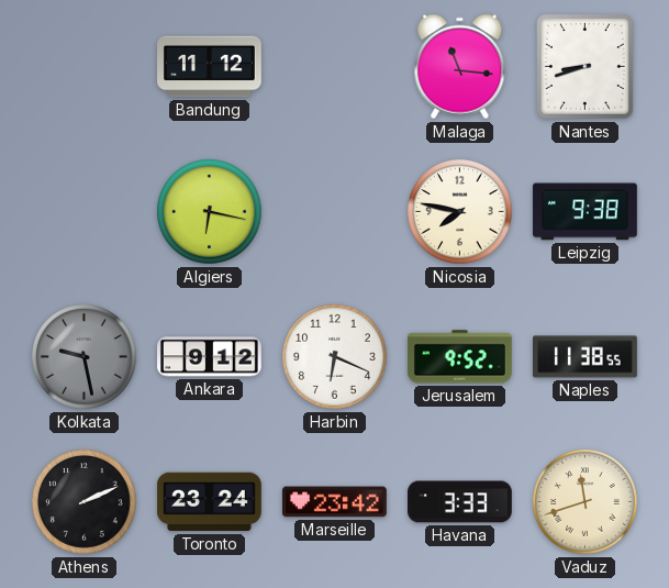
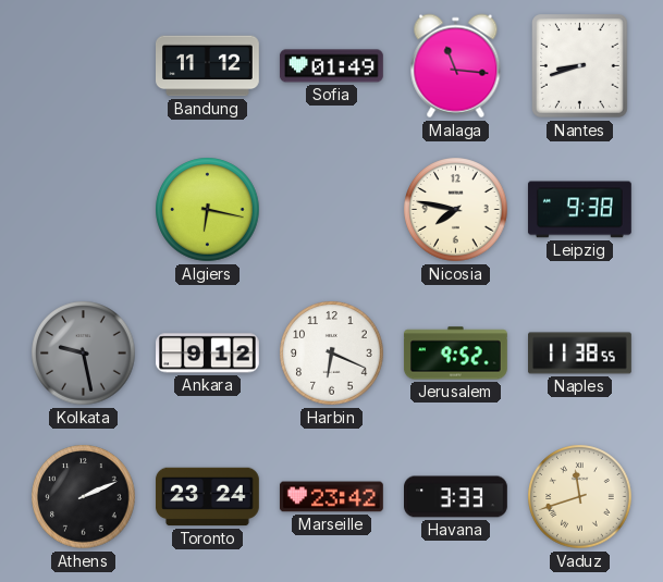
Sofia: none -> 01:49
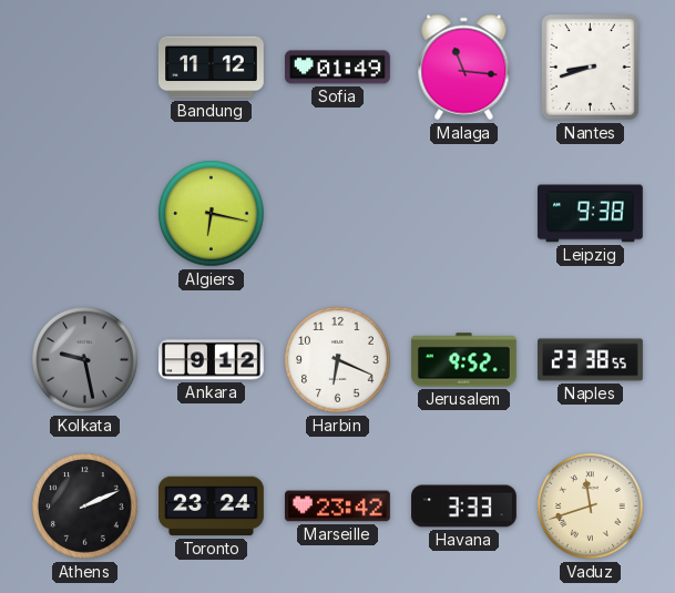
Nicosia: 7:47 -> none
Naples: 11:38 -> 23:38
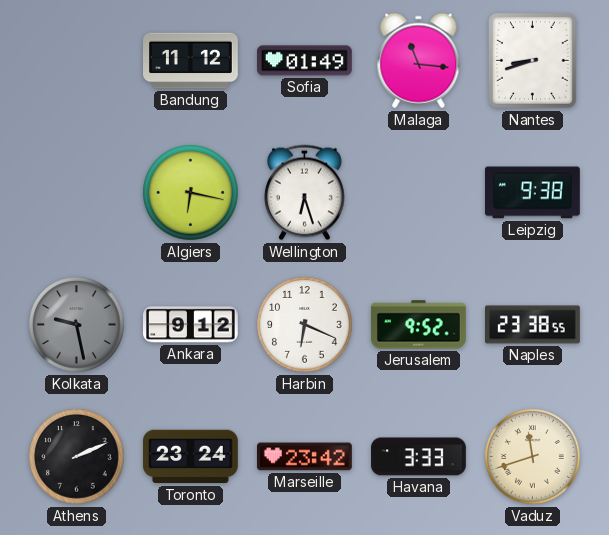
Wellington: none -> 6:27
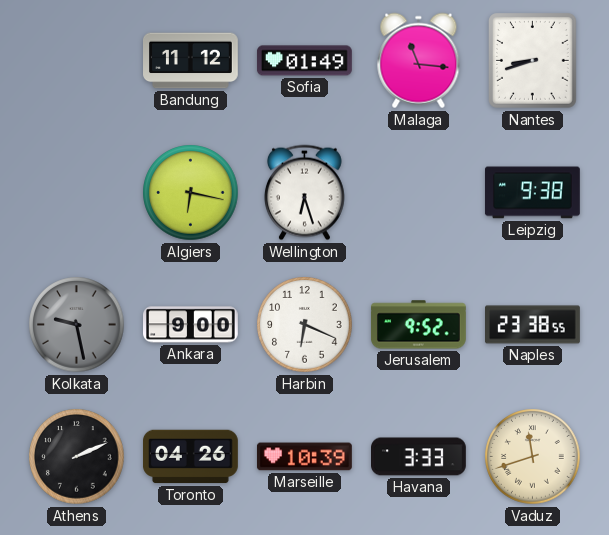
Ankara: 9:12 -> 9:00
Toronto: 23:24 -> 04:26
Marseille: 23:42 -> 10:39
